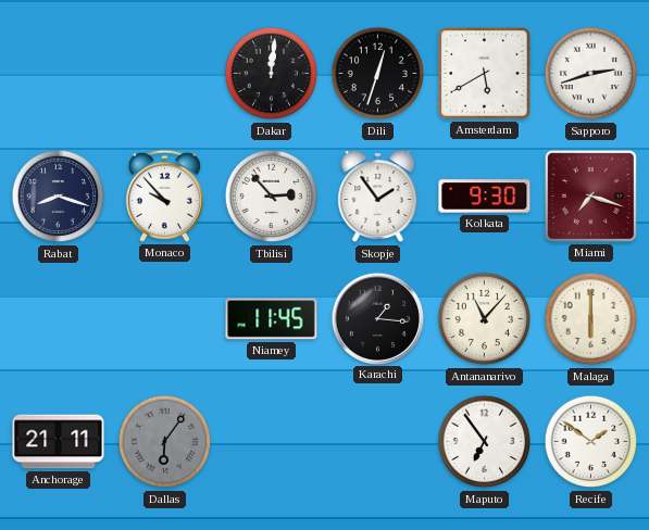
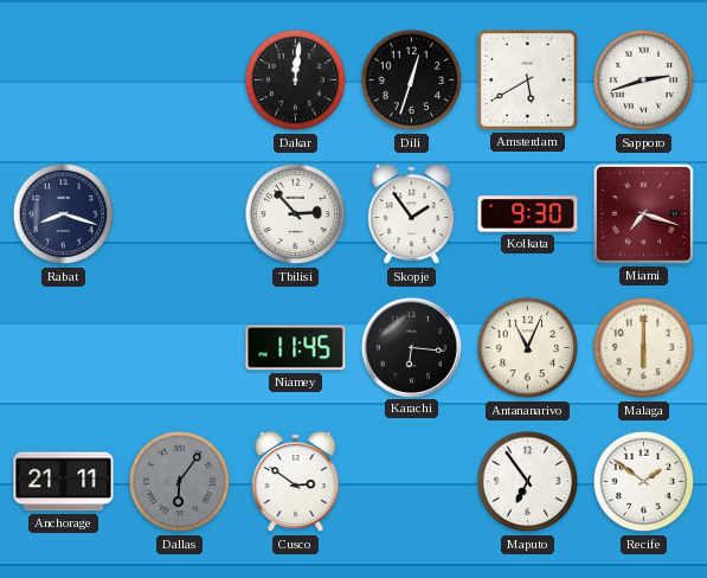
Monaco: 9:53 -> none
Karachi: 1:16 -> 6:16
Antananarivo: 11:07 -> 11:04
Cusco: none -> 2:51
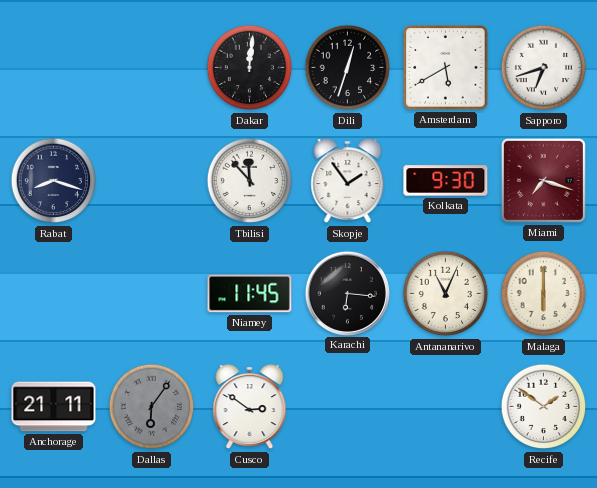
Sapporo: 2:42 -> 6:42
Tbilisi: 2:53 -> 11:53
Maputo: 6:54 -> none
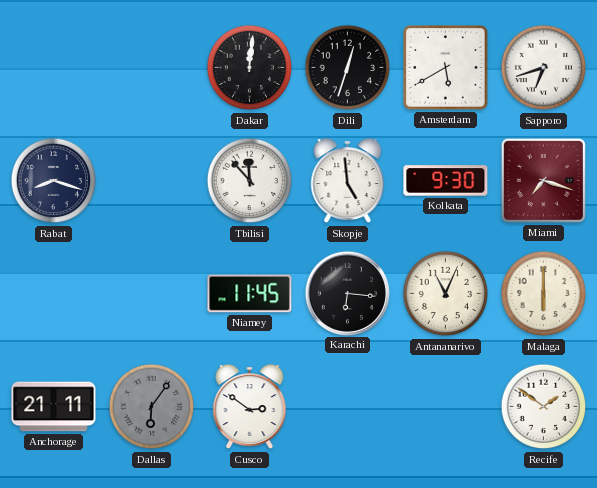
Skopje: 1:54 -> 4:59
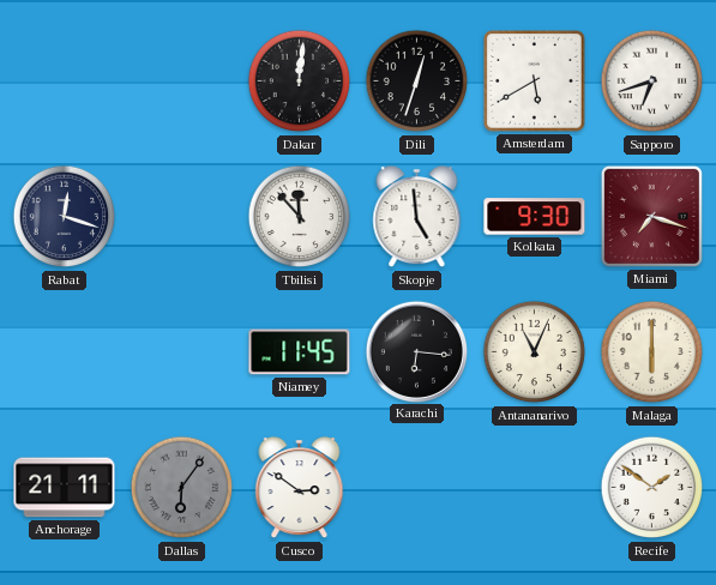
Rabat: 8:18 -> 12:18
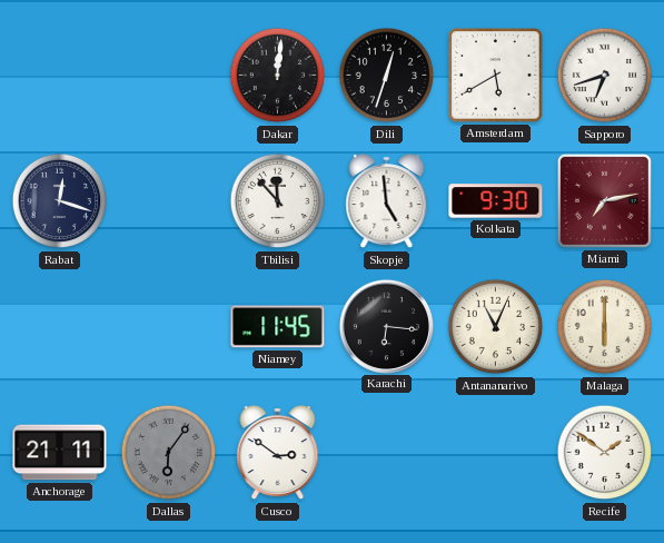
Miami: 7:18 -> 7:13
